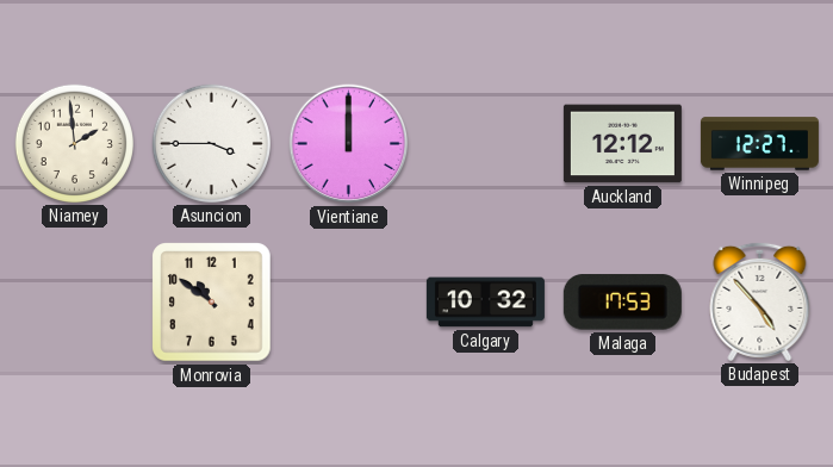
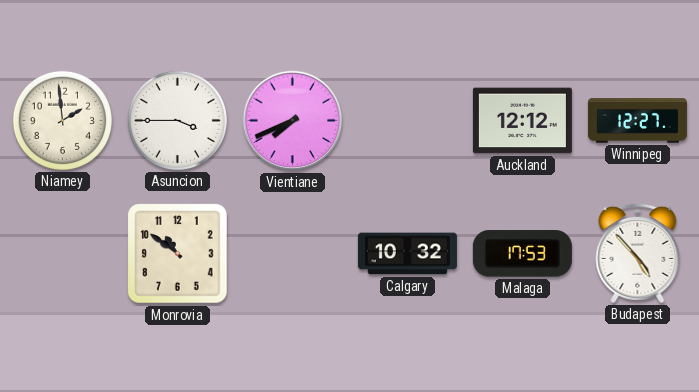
Vientiane: 12:00 -> 7:41
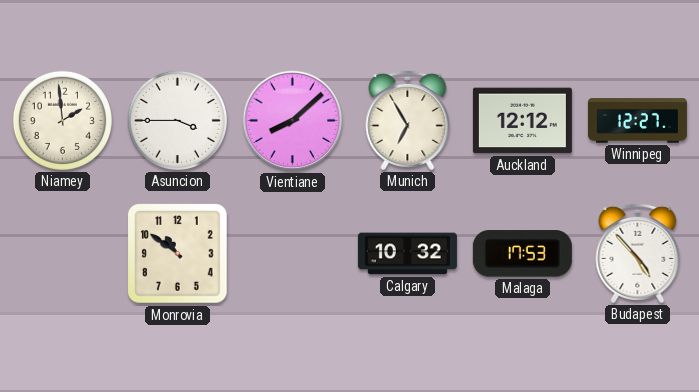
Vientiane: 7:41 -> 8:08
Munich: none -> 6:55
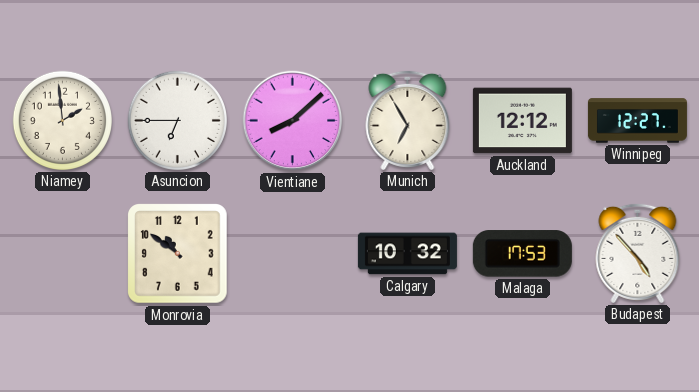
Asuncion: 3:45 -> 6:45
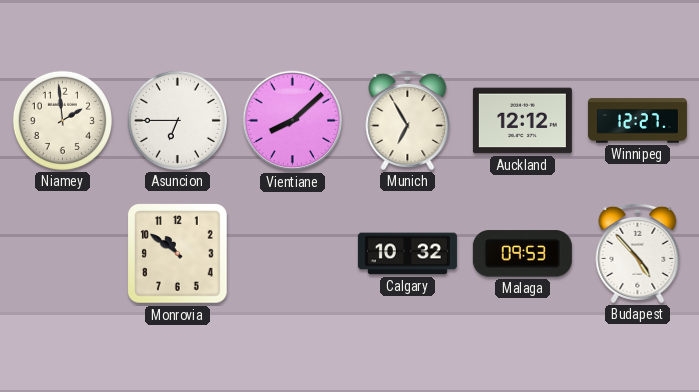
Malaga: 17:53 -> 09:53
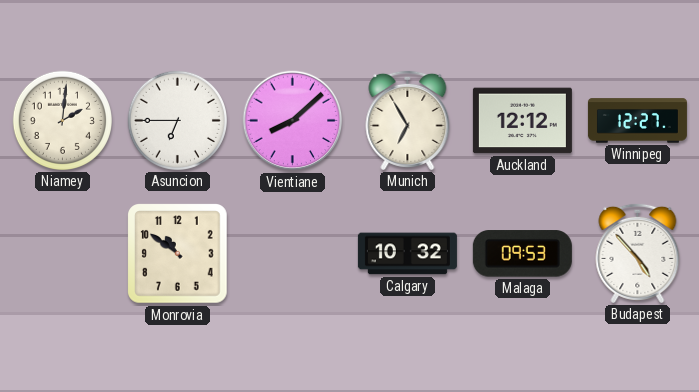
Niamey: 1:59 -> 2:01
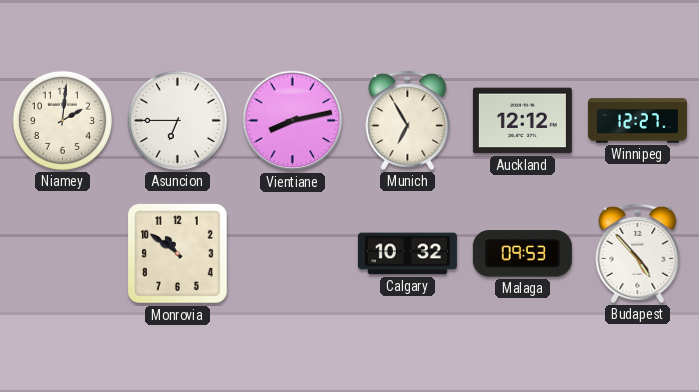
Vientiane: 8:08 -> 8:13
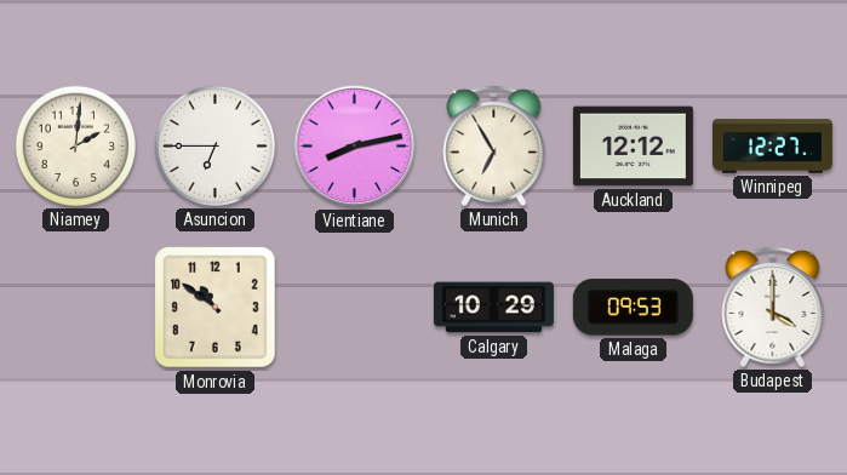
Calgary: 10:32 -> 10:29
Budapest: 4:53 -> 4:00
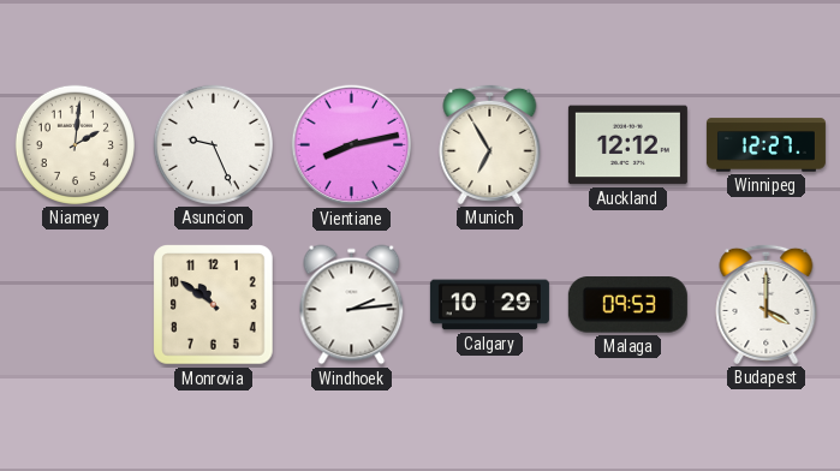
Asuncion: 6:45 -> 9:26
Windhoek: none -> 2:14
